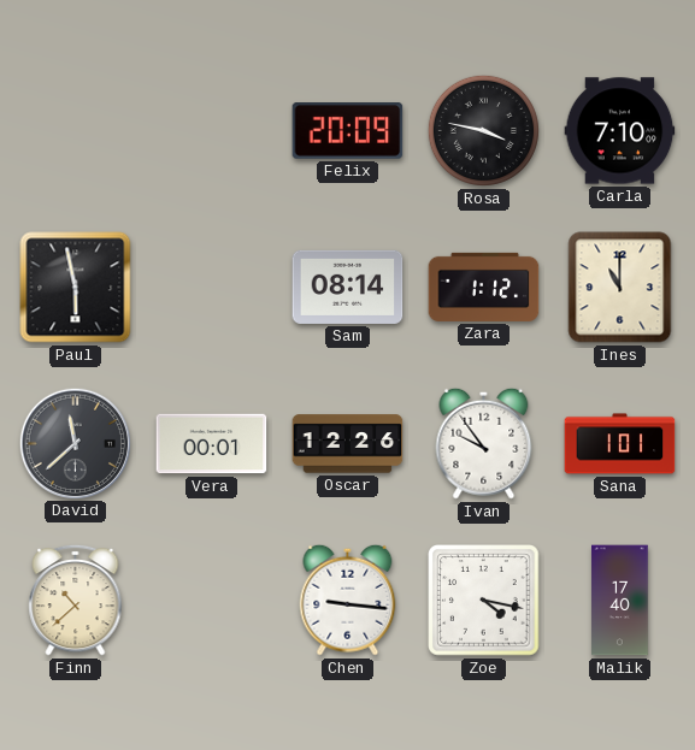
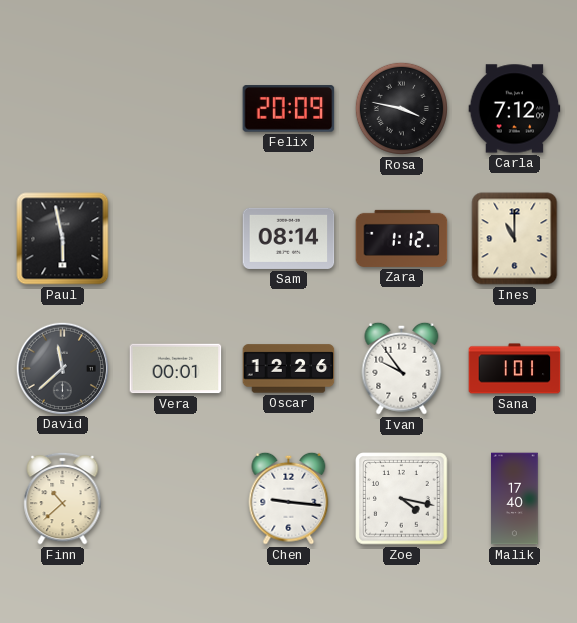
Carla: 7:10 -> 7:12
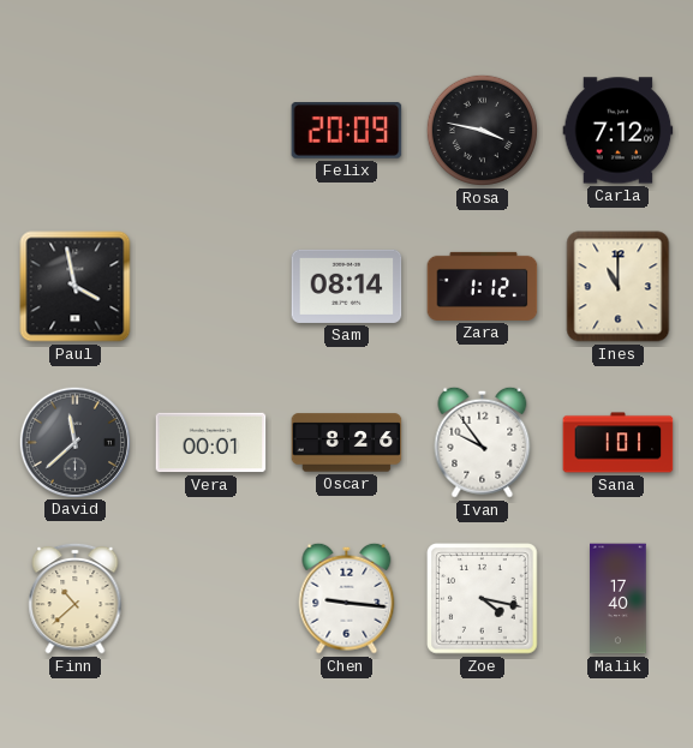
Paul: 5:58 -> 3:58
Oscar: 12:26 -> 8:26
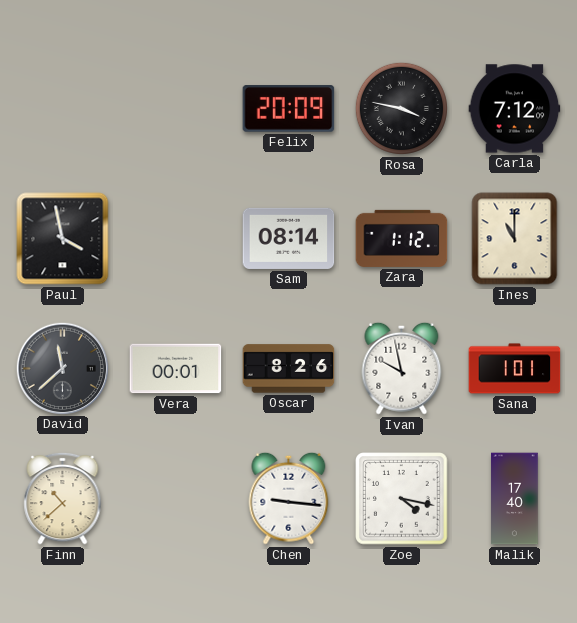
Ivan: 9:54 -> 9:58
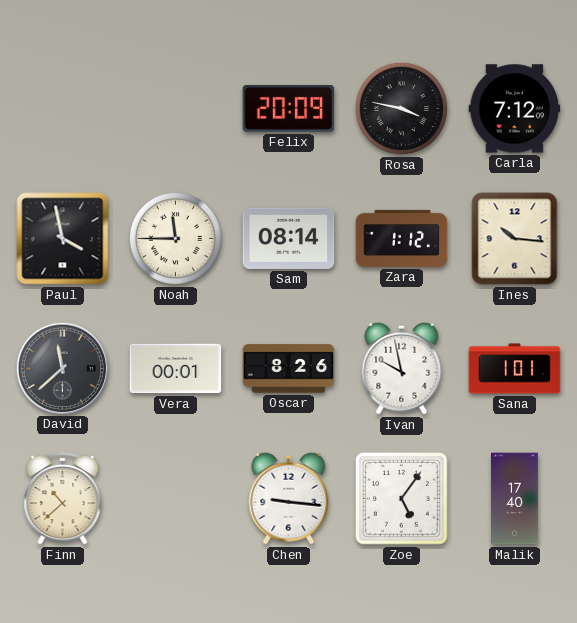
Noah: none -> 11:45
Ines: 11:00 -> 10:16
Zoe: 4:17 -> 5:06
